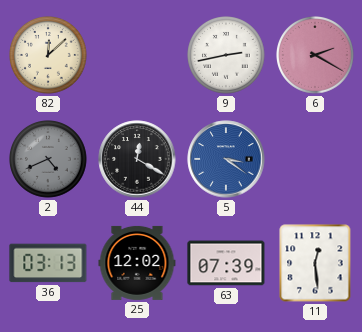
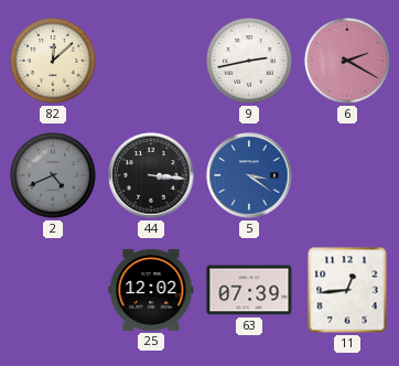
44: 12:20 -> 3:16
36: 03:13 -> none
11: 12:29 -> 12:44
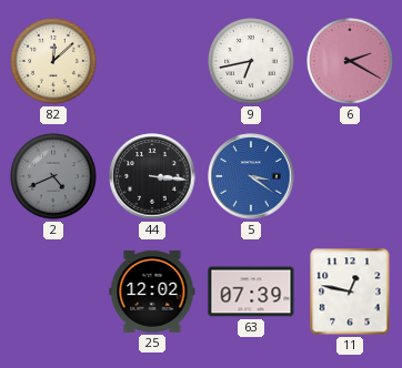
9: 2:43 -> 6:43
11: 12:44 -> 12:47
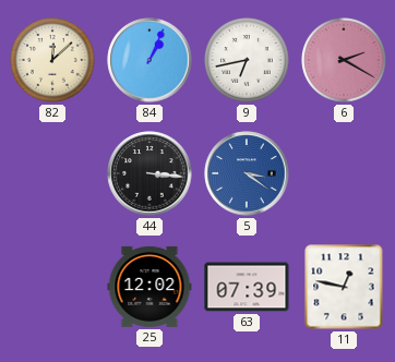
84: none -> 1:04
2: 4:41 -> none
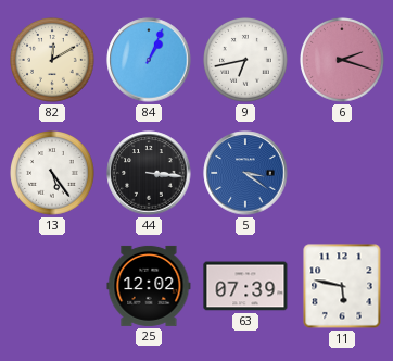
82: 12:08 -> 12:10
6: 2:20 -> 2:18
13: none -> 5:24
11: 12:47 -> 5:47
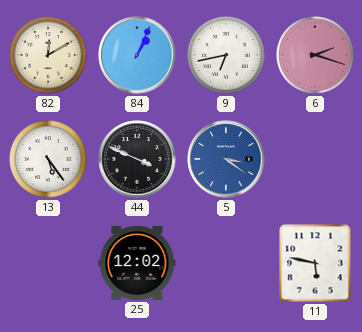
44: 3:16 -> 3:49
63: 07:39 -> none
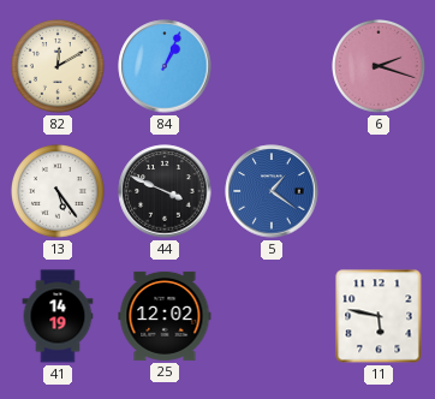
9: 6:43 -> none
5: 3:21 -> 1:21
41: none -> 14:19
